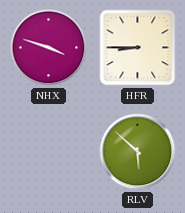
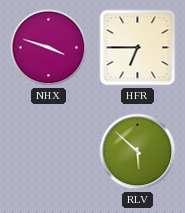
HFR: 8:45 -> 6:45
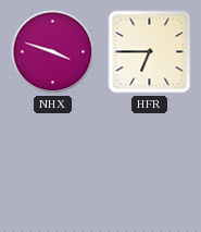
RLV: 5:52 -> none
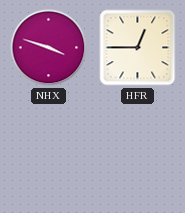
HFR: 6:45 -> 12:45
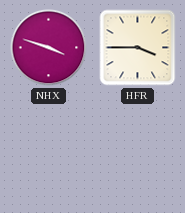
HFR: 12:45 -> 3:45
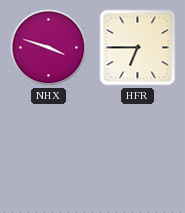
HFR: 3:45 -> 6:45
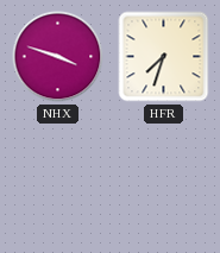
HFR: 6:45 -> 7:33
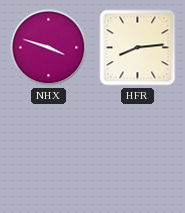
HFR: 7:33 -> 8:14
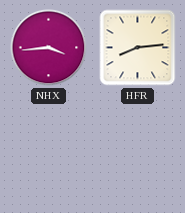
NHX: 3:48 -> 3:44
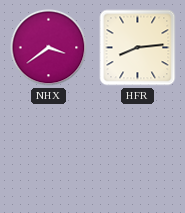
NHX: 3:44 -> 3:39
